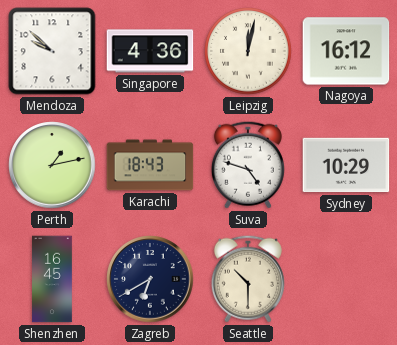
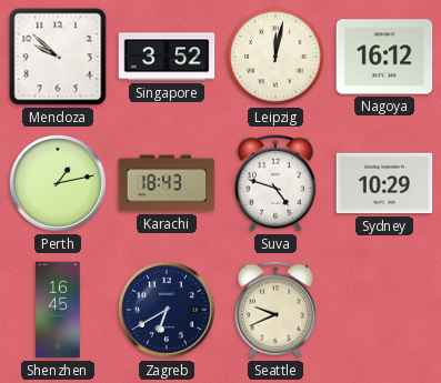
Singapore: 4:36 -> 3:52
Seattle: 10:30 -> 9:41
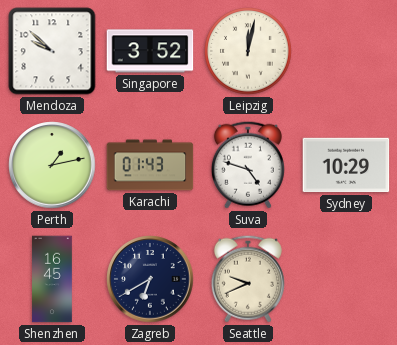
Nagoya: 16:12 -> none
Karachi: 18:43 -> 01:43
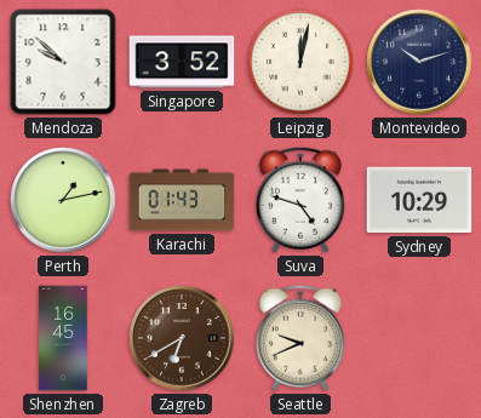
Montevideo: none -> 10:12
Zagreb dial: navy -> brown
